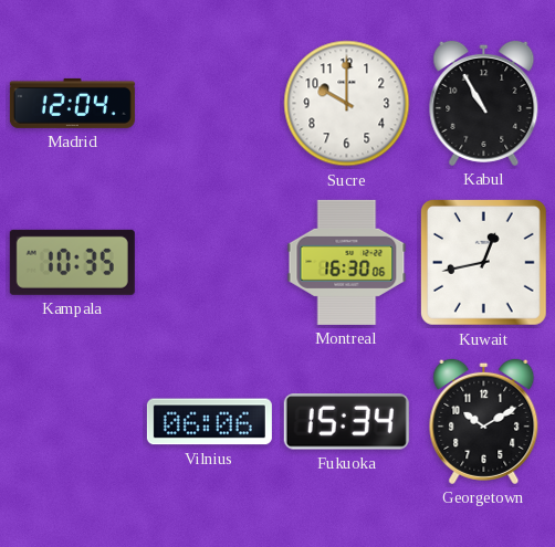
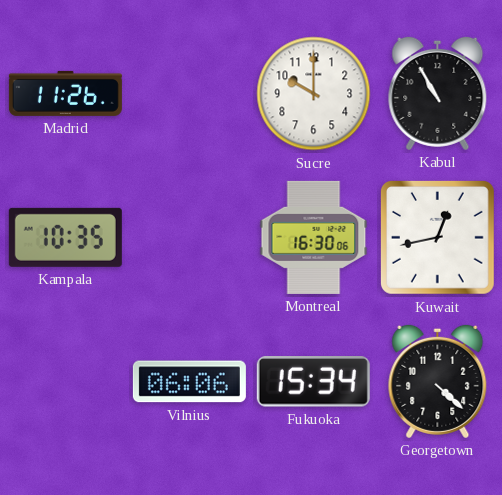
Madrid: 12:04 -> 11:26
Georgetown: 10:10 -> 4:22
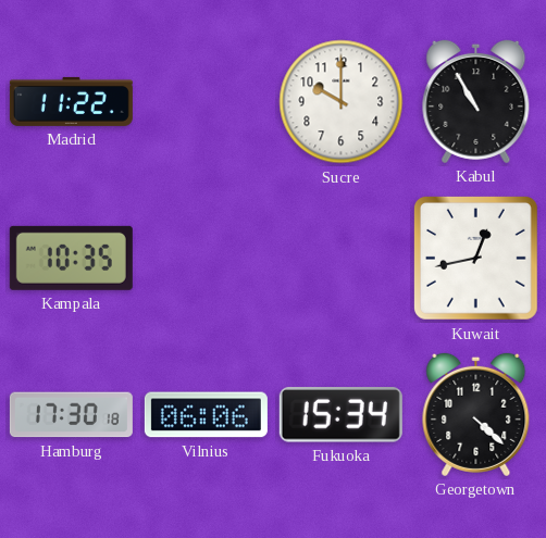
Madrid: 11:26 -> 11:22
Montreal: 16:30 -> none
Hamburg: none -> 17:30
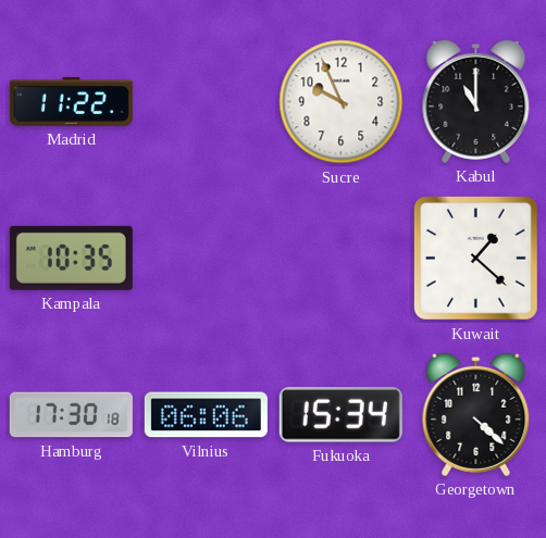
Sucre: 10:00 -> 9:56
Kabul: 10:55 -> 11:00
Kuwait: 12:43 -> 1:22
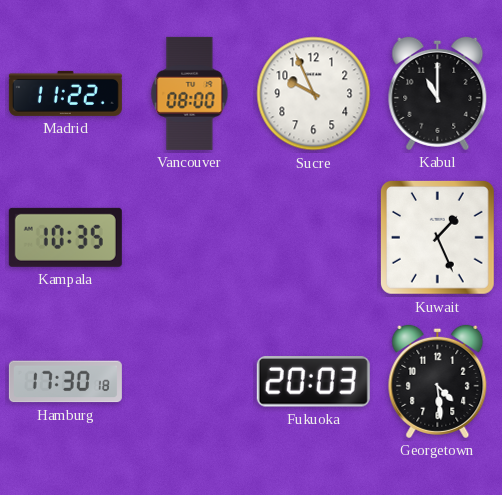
Vancouver: none -> 08:00
Kuwait: 1:22 -> 1:26
Vilnius: 06:06 -> none
Fukuoka: 15:34 -> 20:03
Georgetown: 4:22 -> 4:29
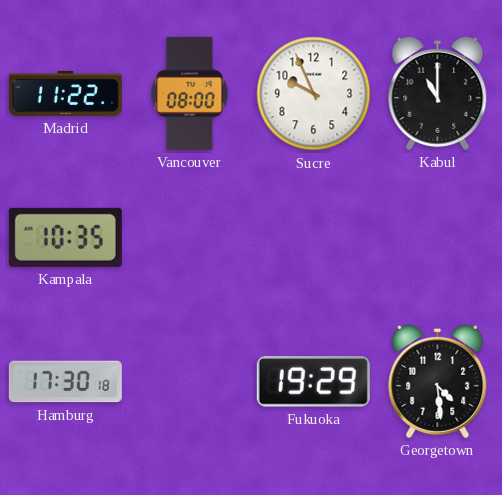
Kuwait: 1:26 -> none
Fukuoka: 20:03 -> 19:29
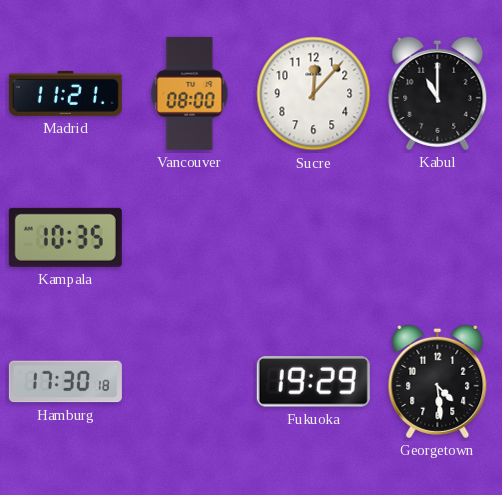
Madrid: 11:22 -> 11:21
Sucre: 9:56 -> 12:07
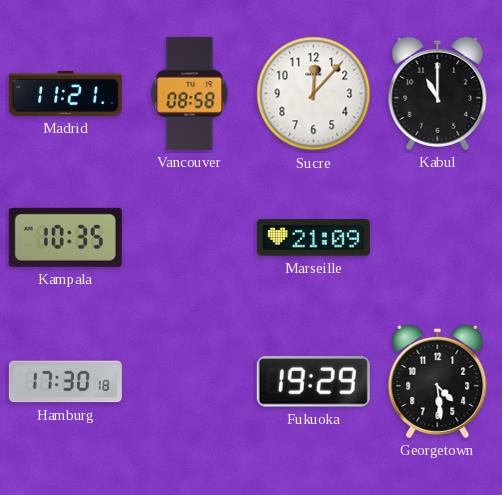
Vancouver: 08:00 -> 08:58
Marseille: none -> 21:09
